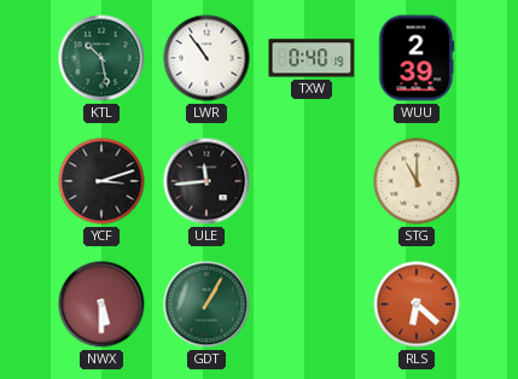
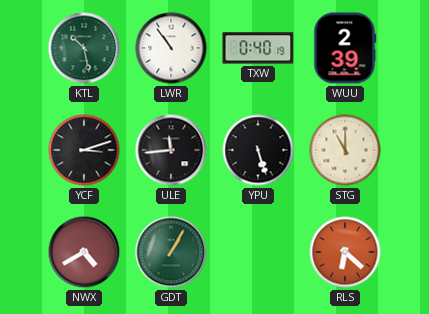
YPU: none -> 5:27
NWX: 5:30 -> 4:40
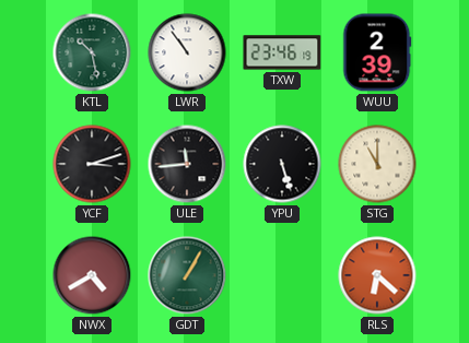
TXW: 0:40 -> 23:46
